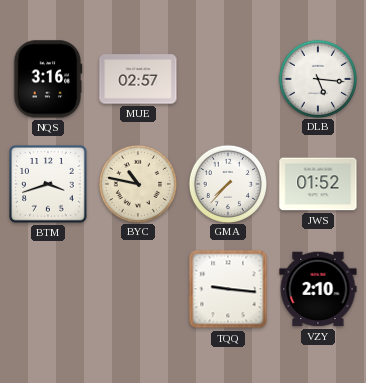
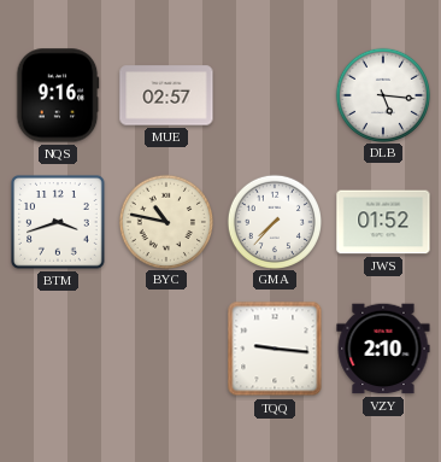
NQS: 3:16 -> 9:16
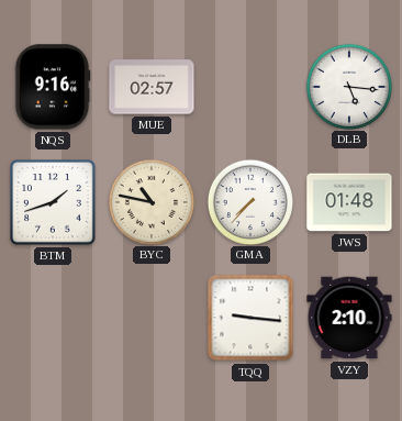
BTM: 3:42 -> 1:42
JWS: 01:52 -> 01:48
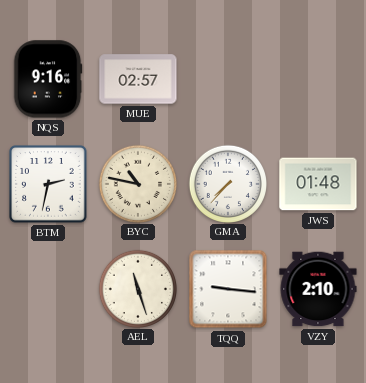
DLB: 5:16 -> none
BTM: 1:42 -> 2:32
AEL: none -> 11:27
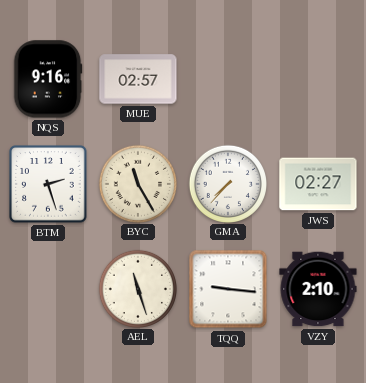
BTM: 2:32 -> 2:27
BYC: 10:47 -> 11:25
JWS: 01:48 -> 02:27
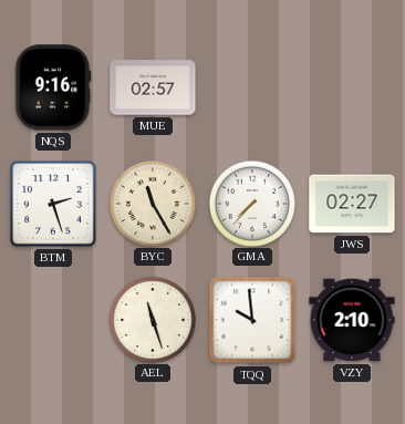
TQQ: 9:16 -> 9:59
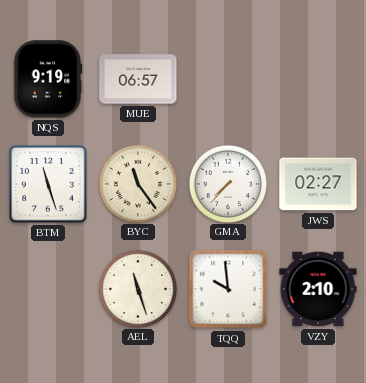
NQS: 9:16 -> 9:19
MUE: 02:57 -> 06:57
BTM: 2:27 -> 11:27
BYC: 11:25 -> 11:24
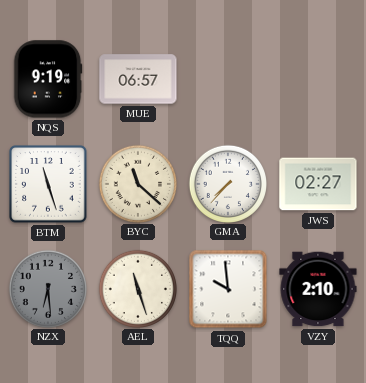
BYC: 11:24 -> 11:22
NZX: none -> 6:29
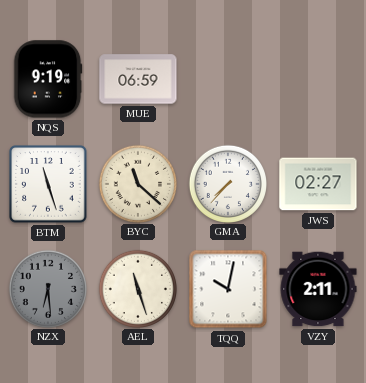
MUE: 06:57 -> 06:59
TQQ: 9:59 -> 10:02
VZY: 2:10 -> 2:11
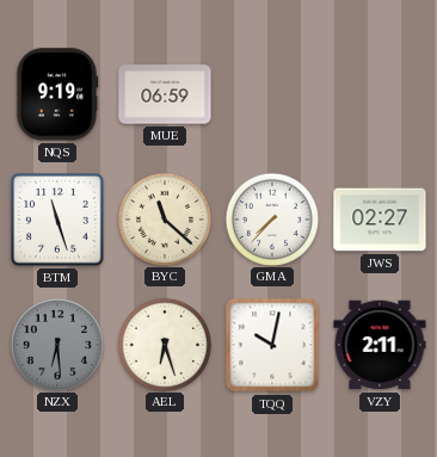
AEL: 11:27 -> 6:27
